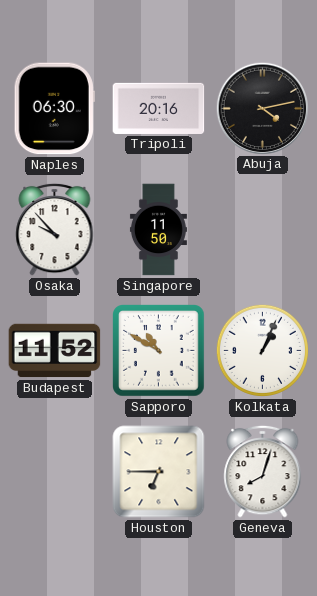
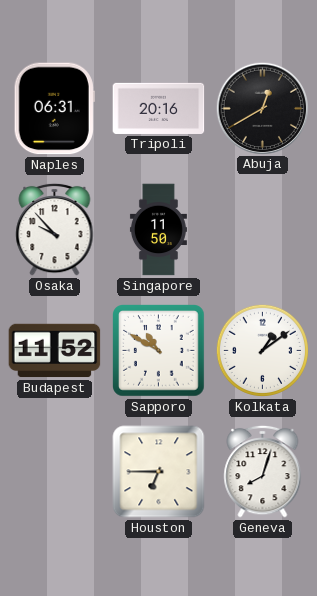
Naples: 06:30 -> 06:31
Abuja: 4:13 -> 12:40
Kolkata: 1:04 -> 1:09
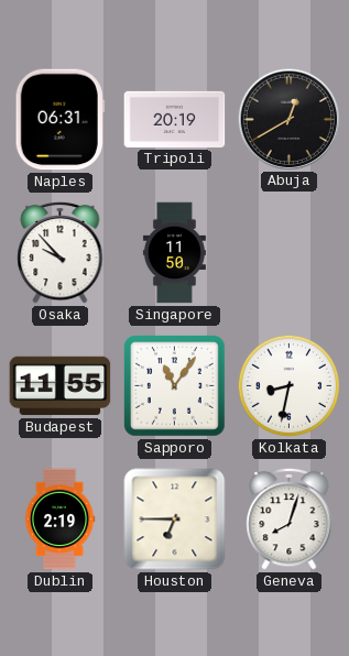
Tripoli: 20:16 -> 20:19
Budapest: 11:52 -> 11:55
Sapporo: 10:50 -> 11:06
Kolkata: 1:09 -> 8:32
Dublin: none -> 2:19
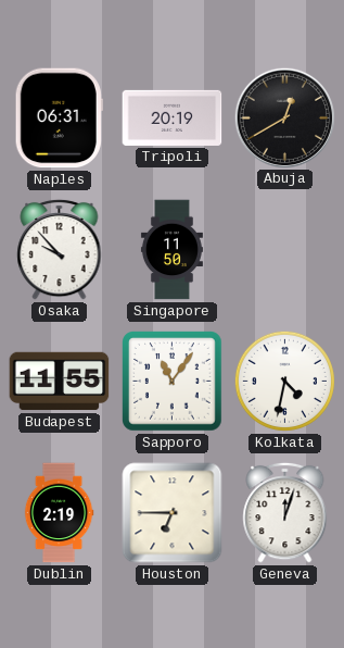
Kolkata: 8:32 -> 4:32
Geneva: 8:03 -> 12:03
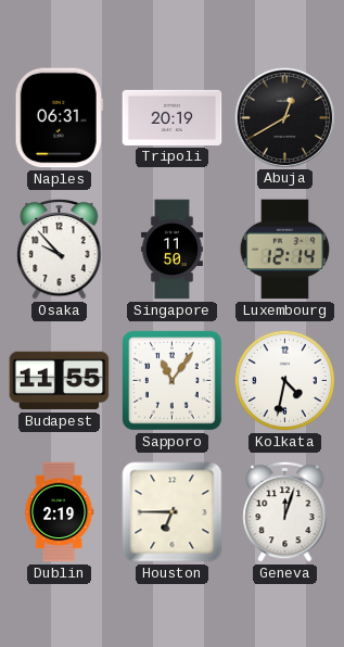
Luxembourg: none -> 12:14
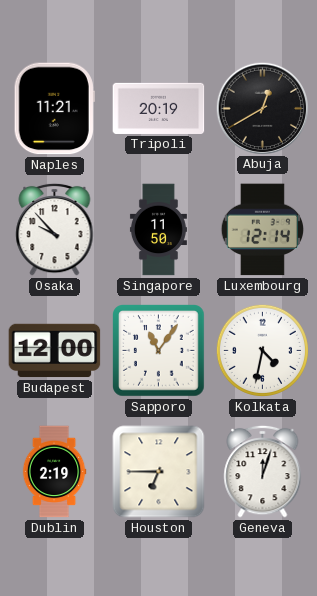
Naples: 06:31 -> 11:21
Budapest: 11:55 -> 12:00
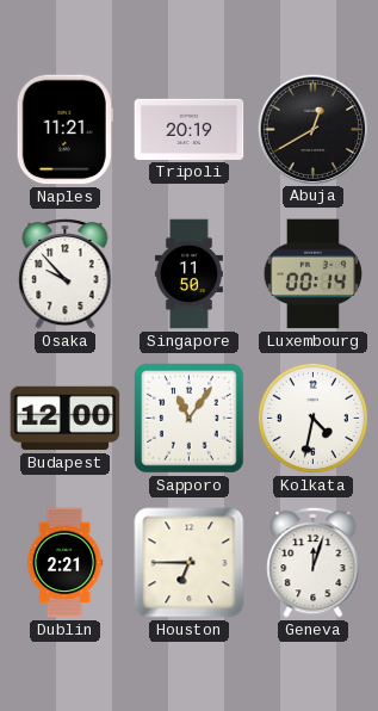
Luxembourg: 12:14 -> 00:14
Dublin: 2:19 -> 2:21
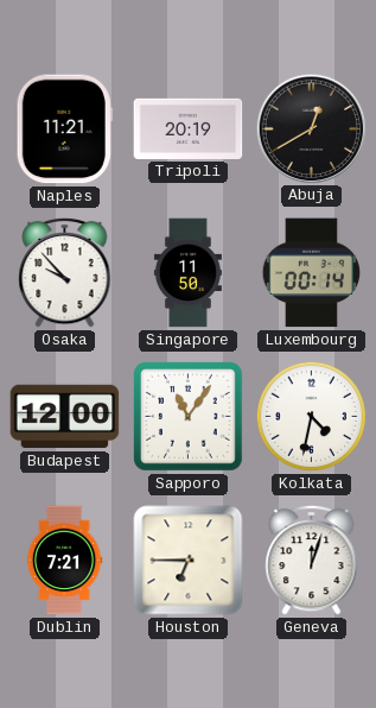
Dublin: 2:21 -> 7:21
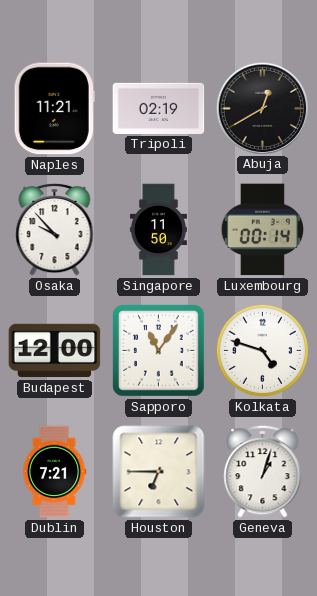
Tripoli: 20:19 -> 02:19
Kolkata: 4:32 -> 4:48
Geneva: 12:03 -> 1:03
